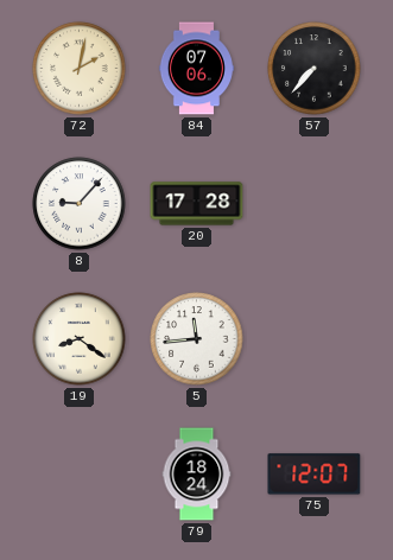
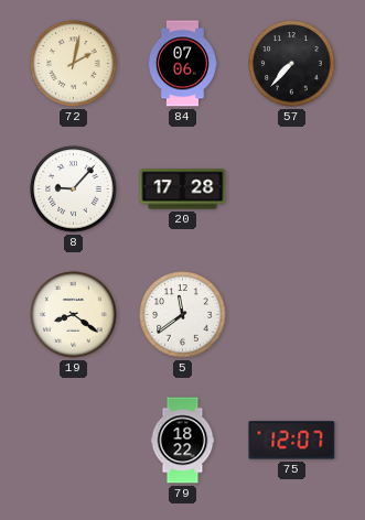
5: 11:44 -> 11:39
79: 18:24 -> 18:22
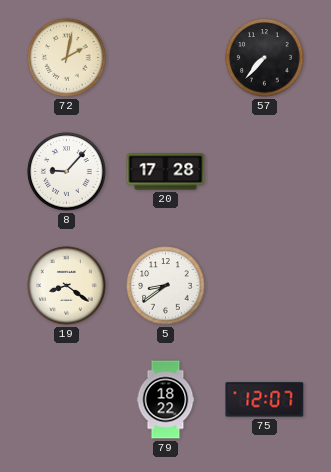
84: 07:06 -> none
5: 11:39 -> 8:39
